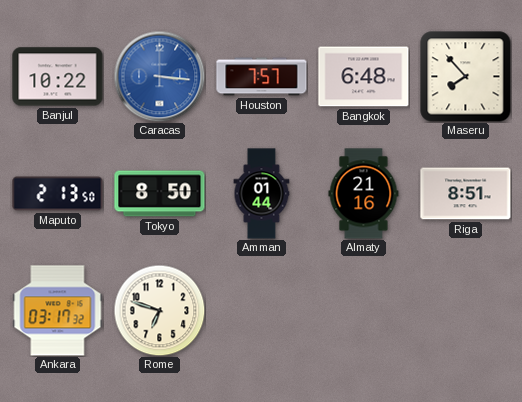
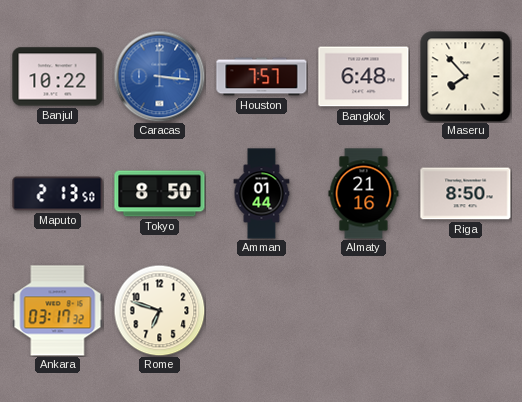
Riga: 8:51 -> 8:50
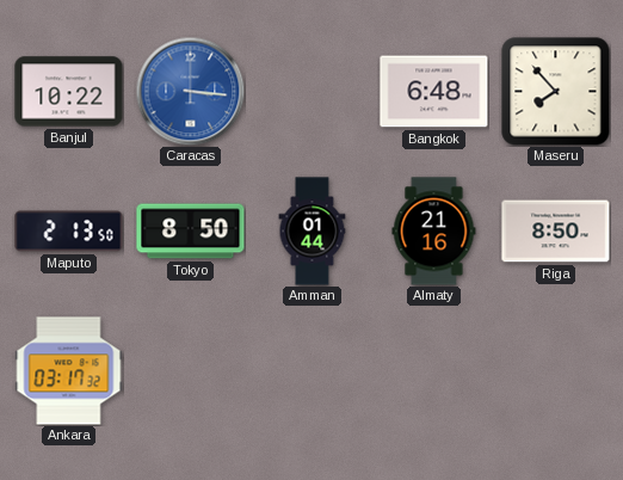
Houston: 7:57 -> none
Rome: 6:48 -> none
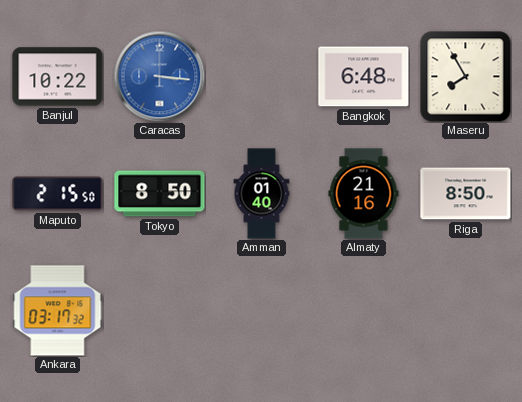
Maseru: 7:53 -> 7:55
Maputo: 2:13 -> 2:15
Amman: 01:44 -> 01:40
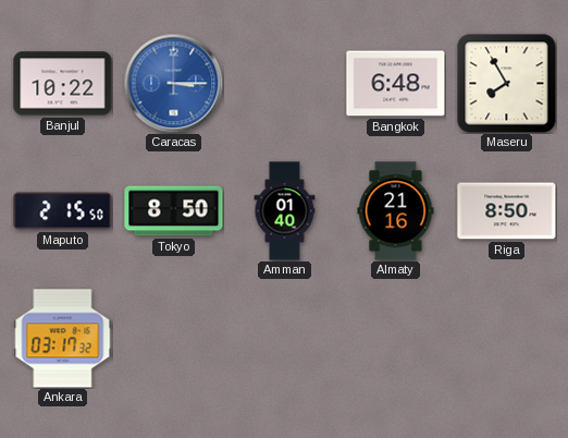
Caracas: 3:16 -> 3:15
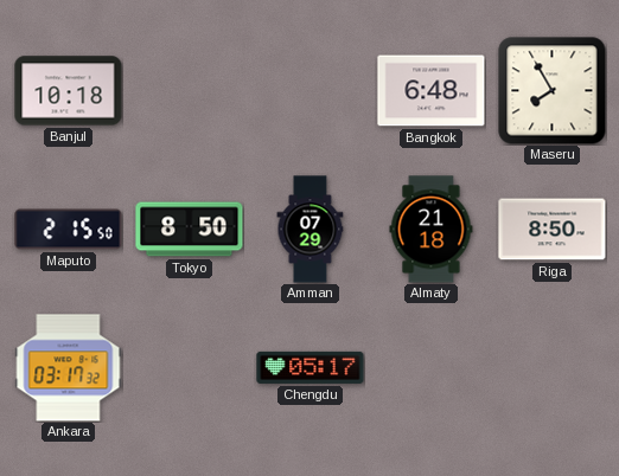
Banjul: 10:22 -> 10:18
Caracas: 3:15 -> none
Amman: 01:40 -> 07:29
Almaty: 21:16 -> 21:18
Chengdu: none -> 05:17
